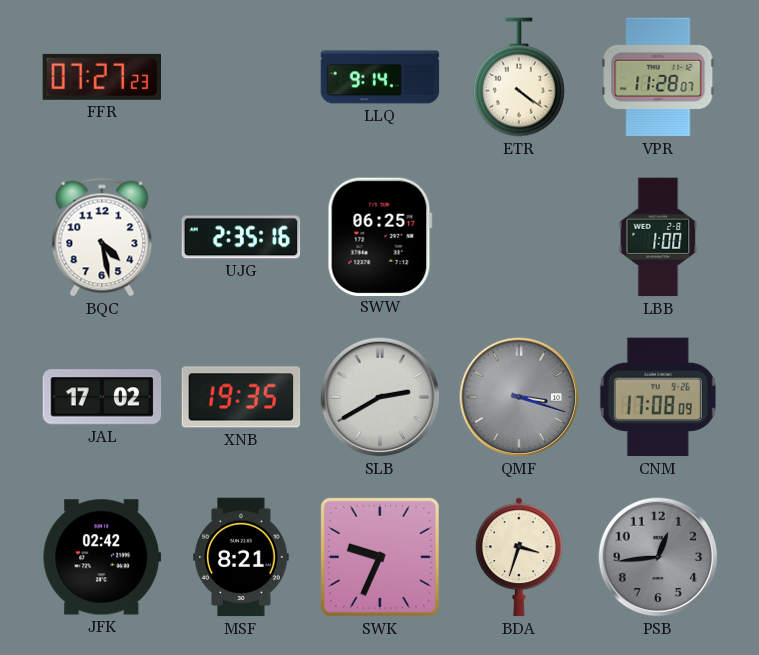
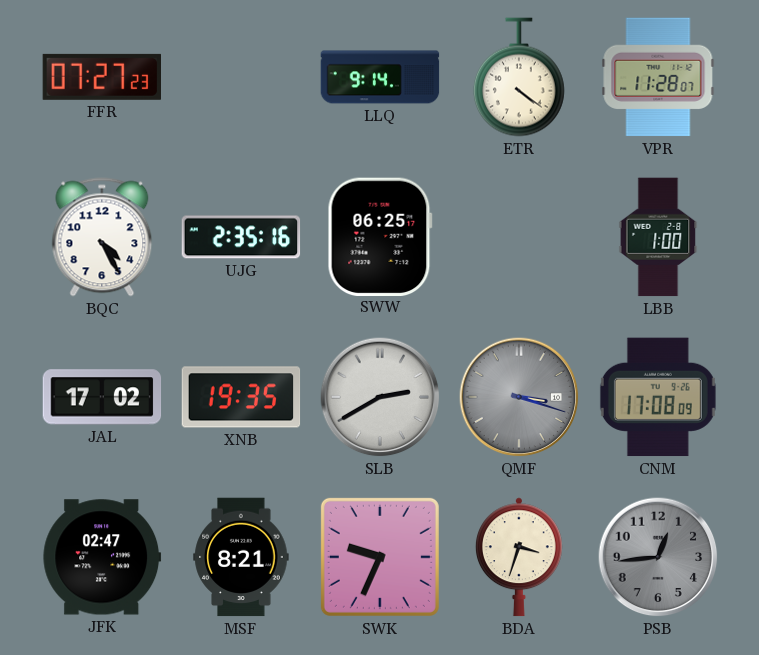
BQC: 4:28 -> 4:25
JFK: 02:42 -> 02:47
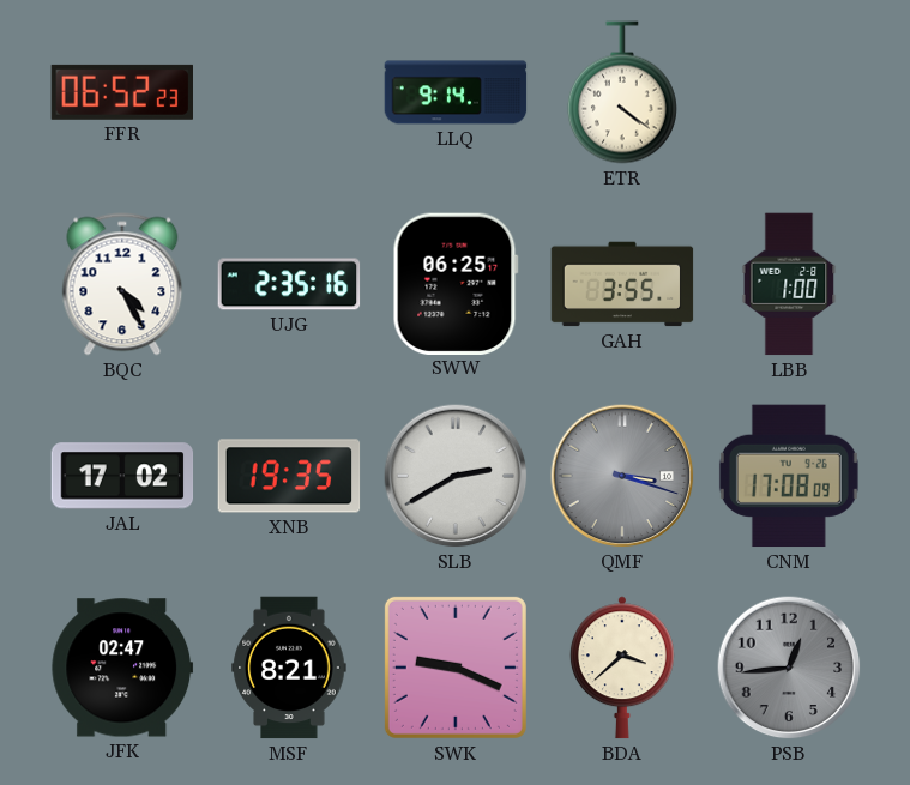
FFR: 07:27 -> 06:52
VPR: 11:28 -> none
GAH: none -> 3:55
SWK: 9:34 -> 9:19
BDA: 3:33 -> 3:38
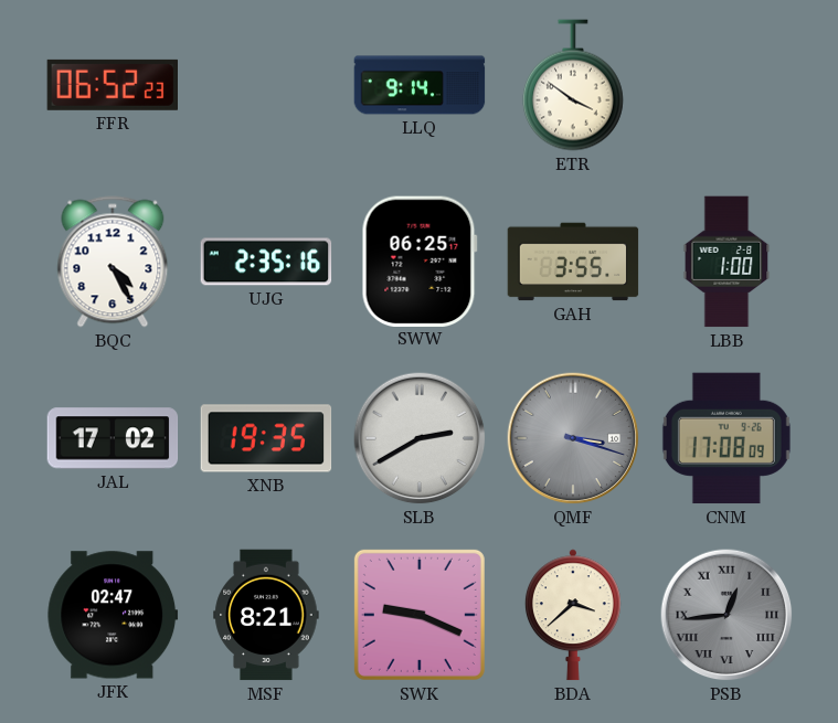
ETR: 4:21 -> 3:51
PSB numerals: Arabic -> Roman
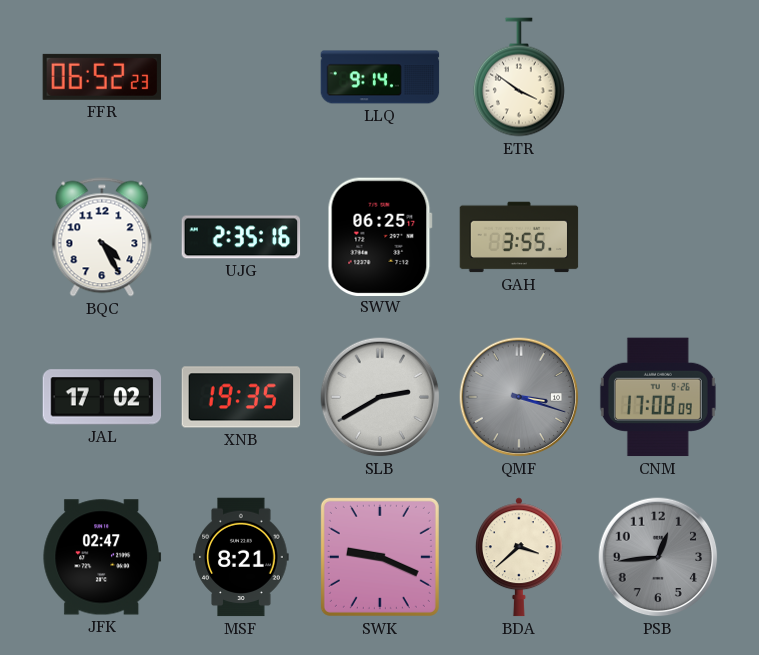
LBB: 1:00 -> none
PSB numerals: Roman -> Arabic
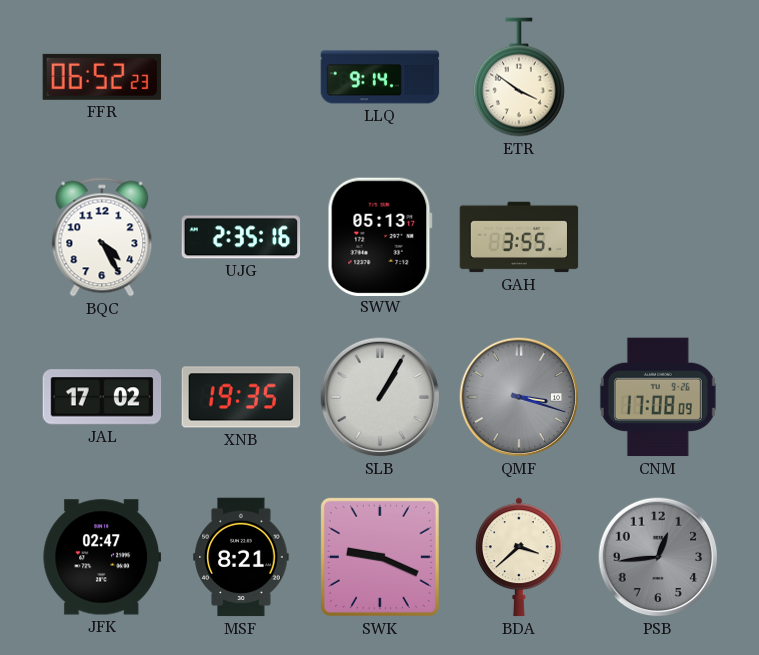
SWW: 06:25 -> 05:13
SLB: 2:40 -> 1:05
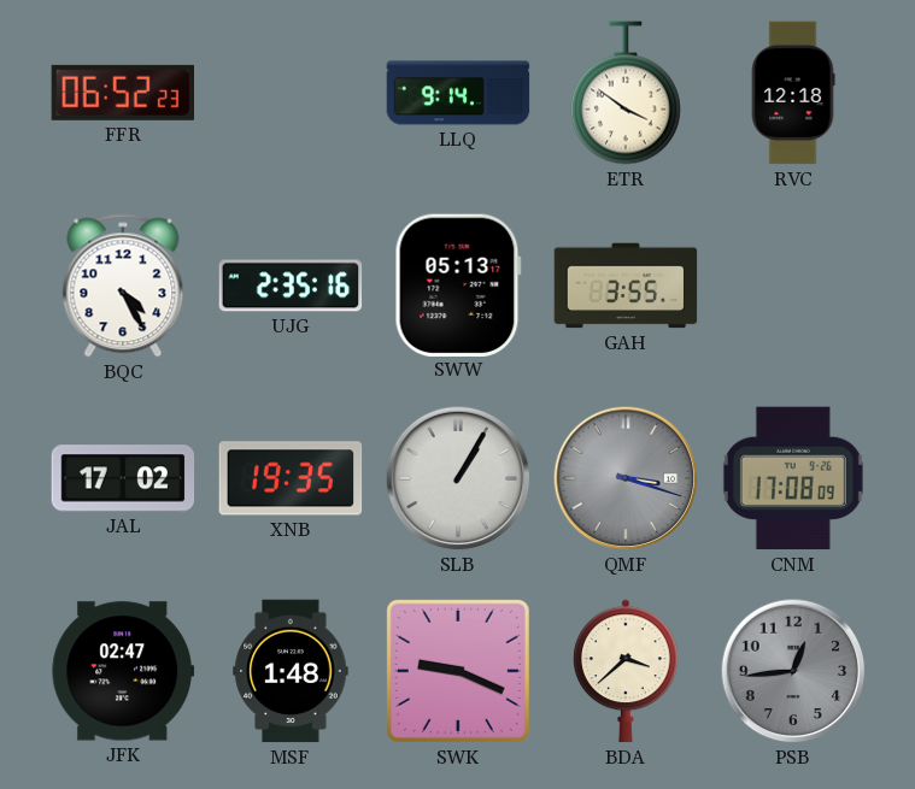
RVC: none -> 12:18
MSF: 8:21 -> 1:48
